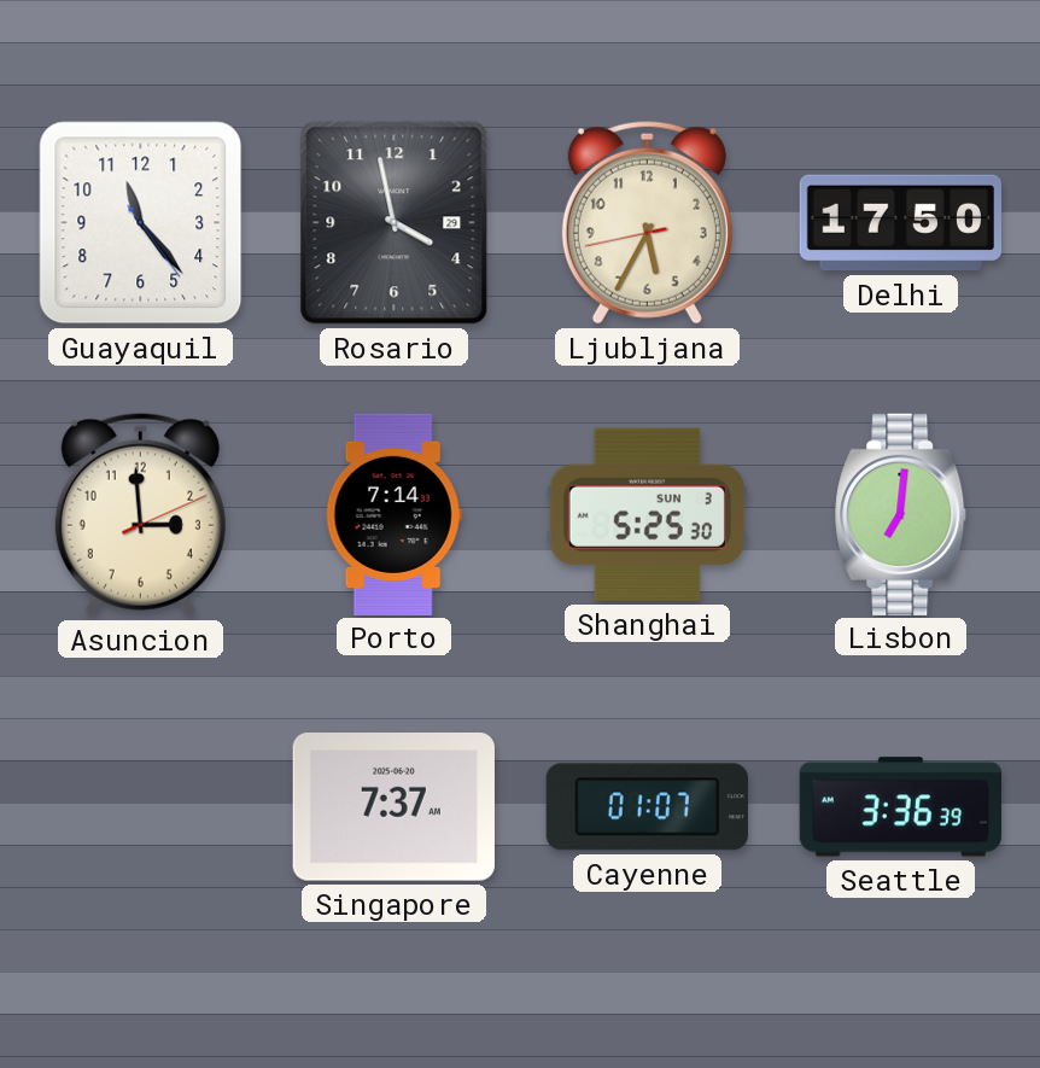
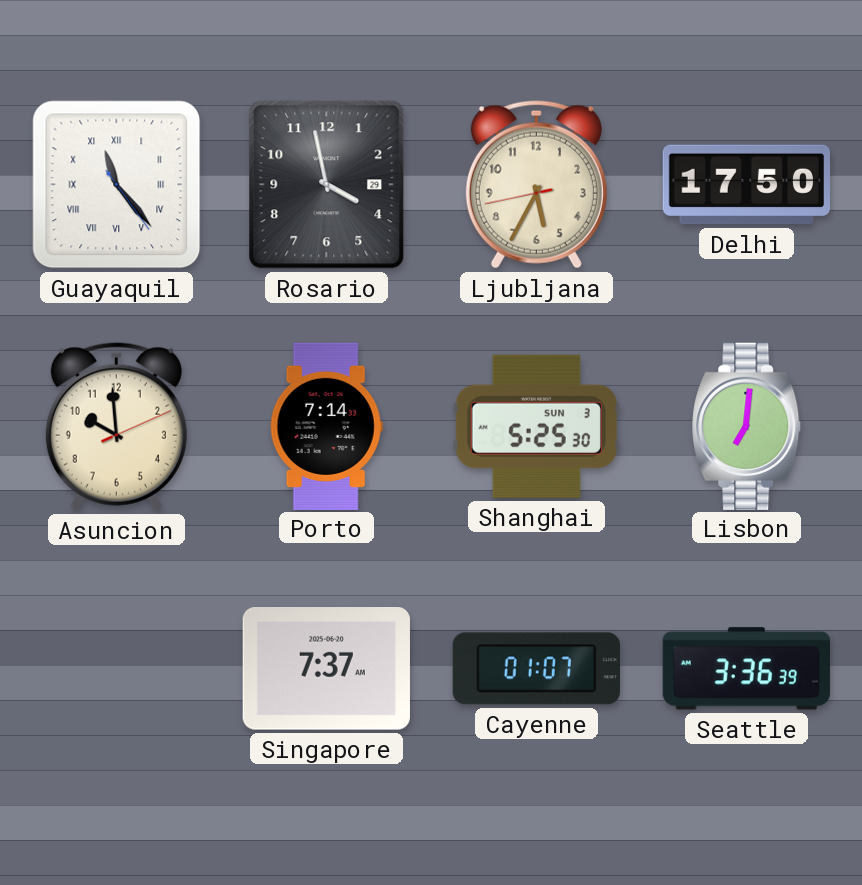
Guayaquil numerals: Arabic -> Roman
Asuncion: 2:59 -> 9:59
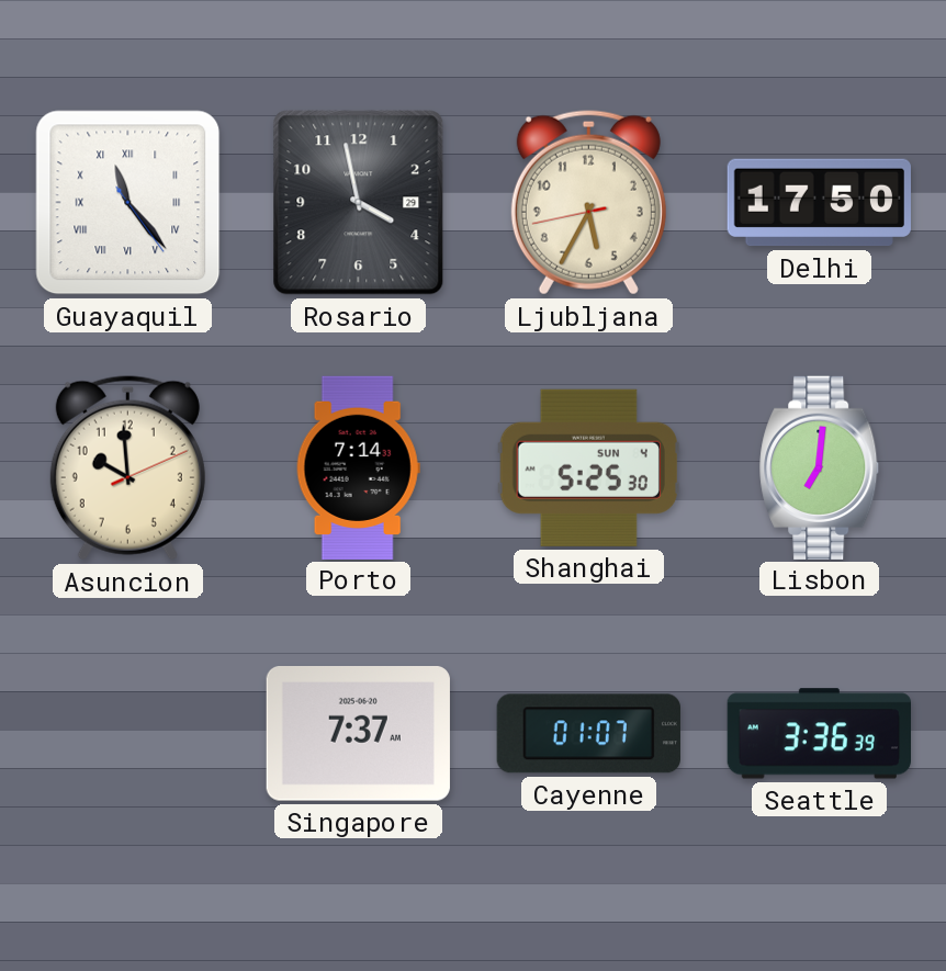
Shanghai date: SUN 3 -> SUN 4
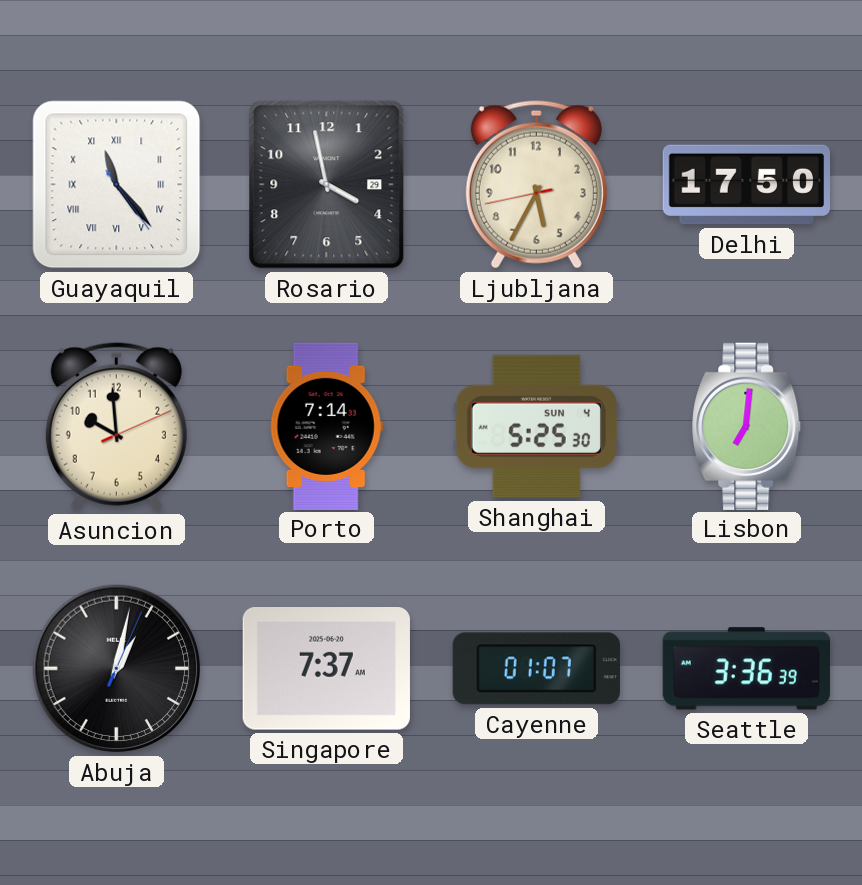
Abuja: none -> 1:02
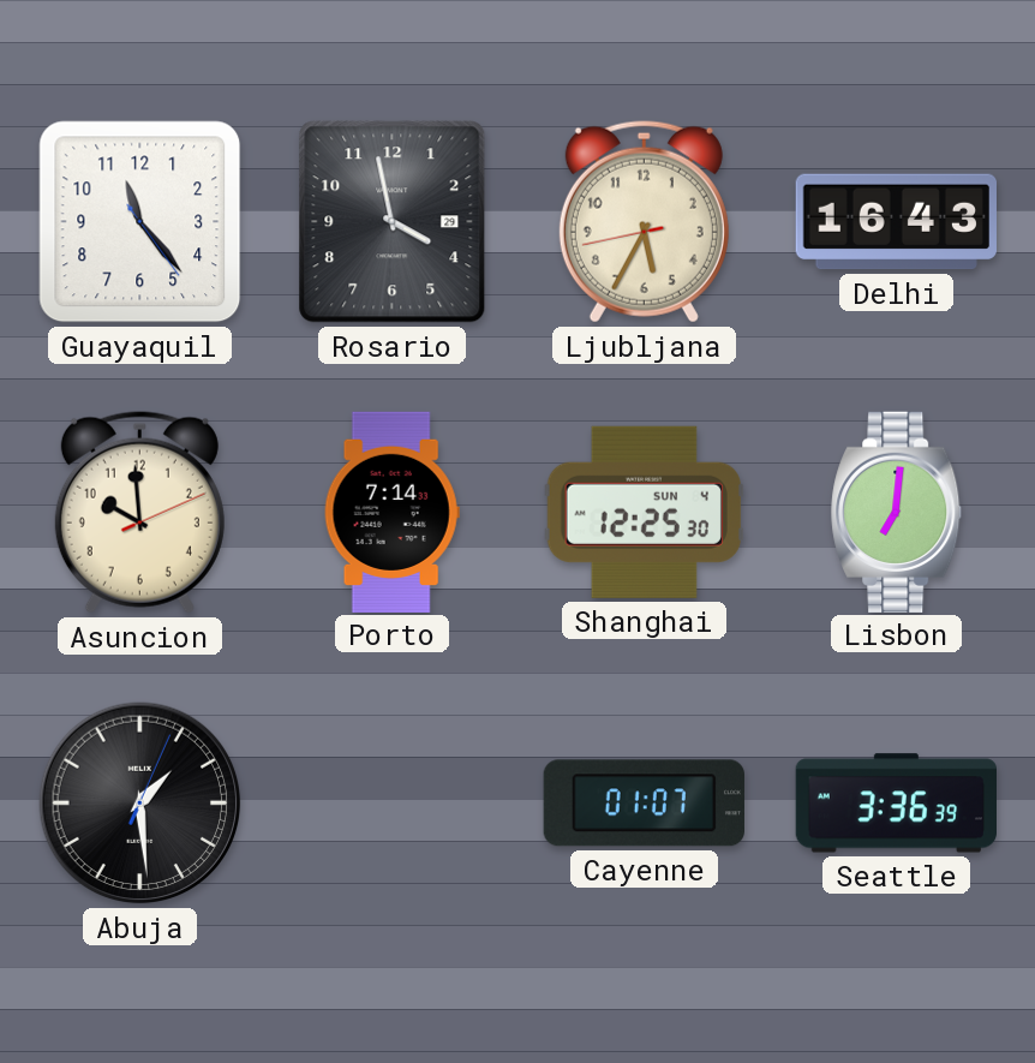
Guayaquil numerals: Roman -> Arabic
Delhi: 17:50 -> 16:43
Shanghai: 5:25 -> 12:25
Abuja: 1:02 -> 1:29
Singapore: 7:37 -> none
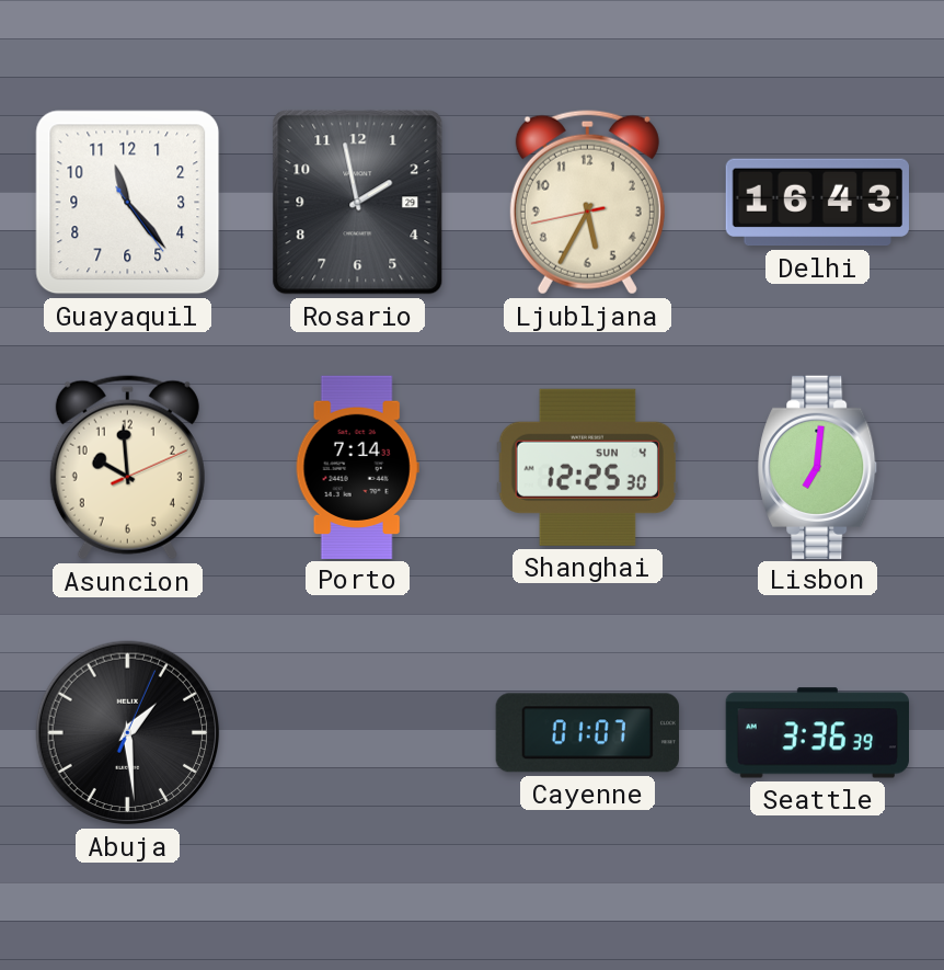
Rosario: 3:58 -> 1:58
